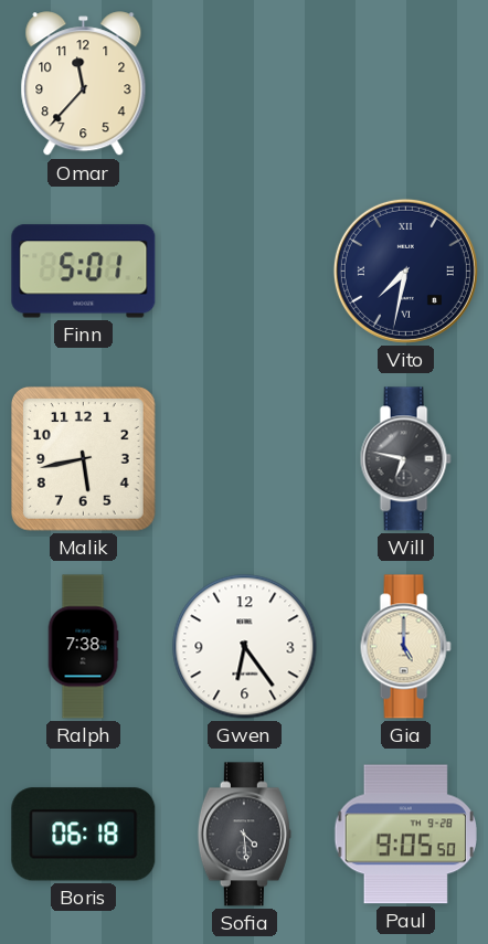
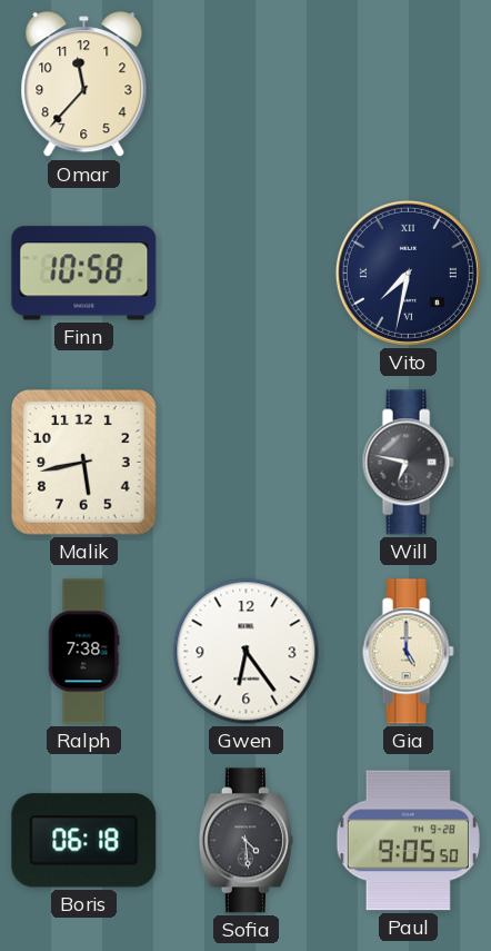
Finn: 5:01 -> 10:58
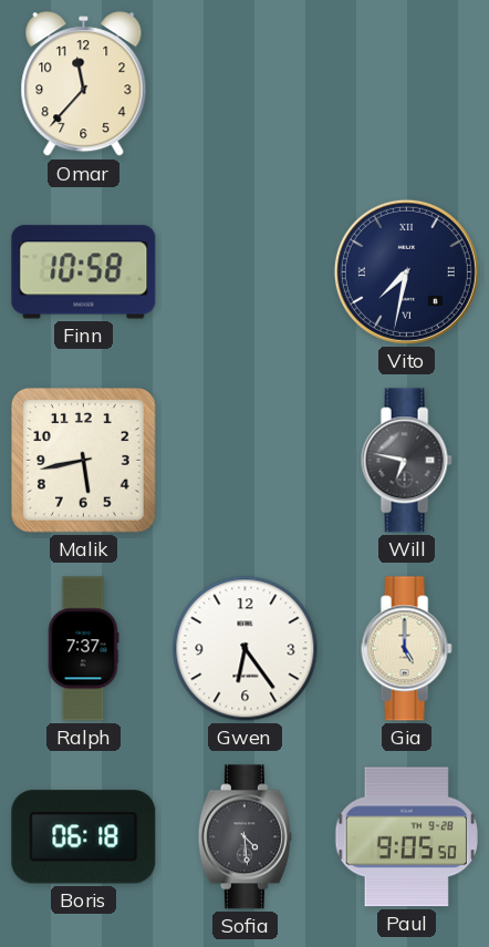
Ralph: 7:38 -> 7:37
